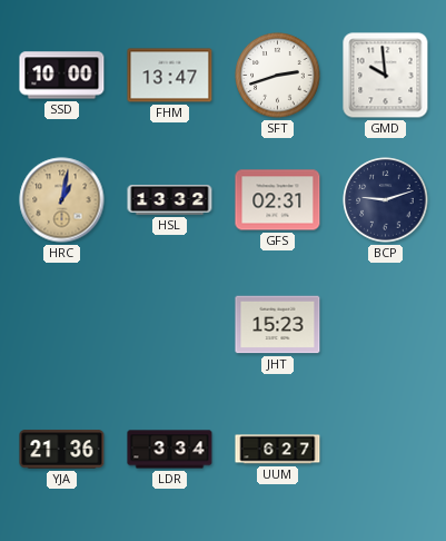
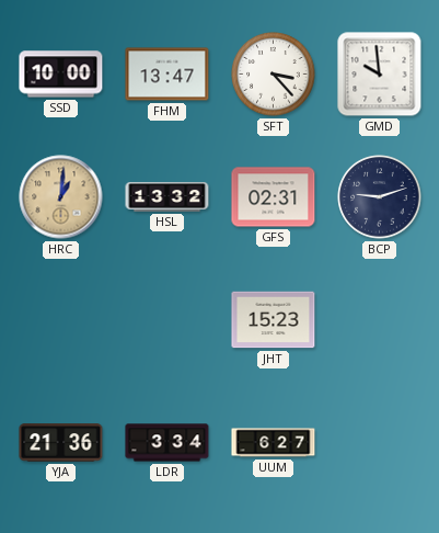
SFT: 2:42 -> 3:23
HRC: 1:02 -> 1:01
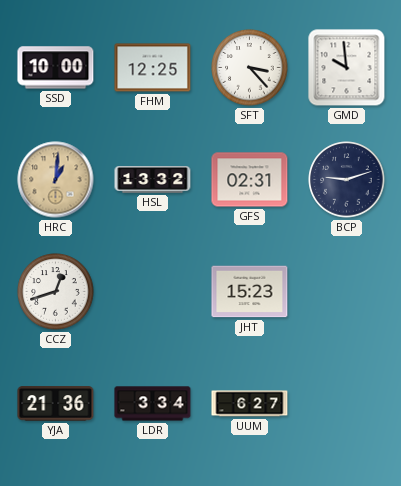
FHM: 13:47 -> 12:25
CCZ: none -> 12:42
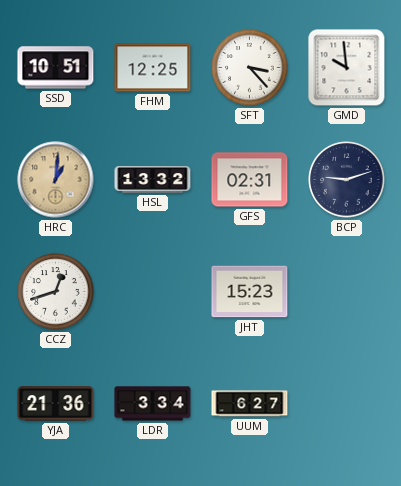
SSD: 10:00 -> 10:51
